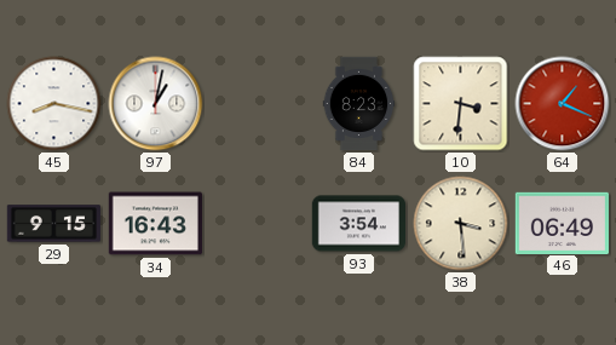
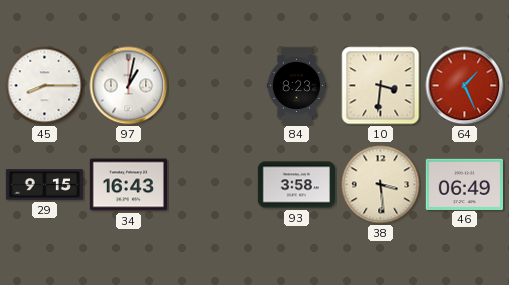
45: 8:17 -> 8:15
64: 1:19 -> 1:26
93: 3:54 -> 3:58
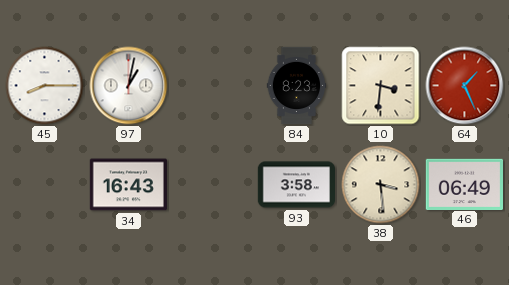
29: 9:15 -> none
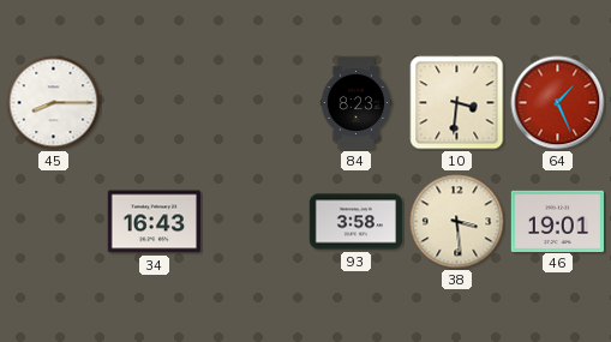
97: 1:02 -> none
46: 06:49 -> 19:01
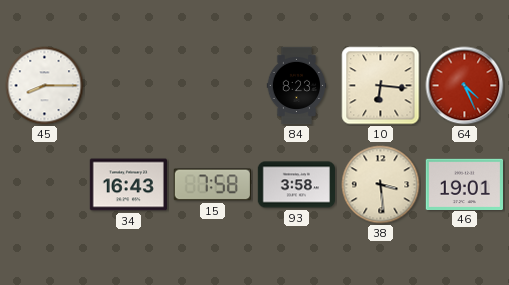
10: 3:31 -> 6:16
64: 1:26 -> 4:26
15: none -> 7:58
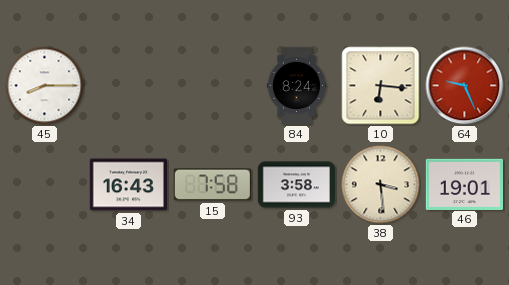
84: 8:23 -> 8:24
64: 4:26 -> 9:26
